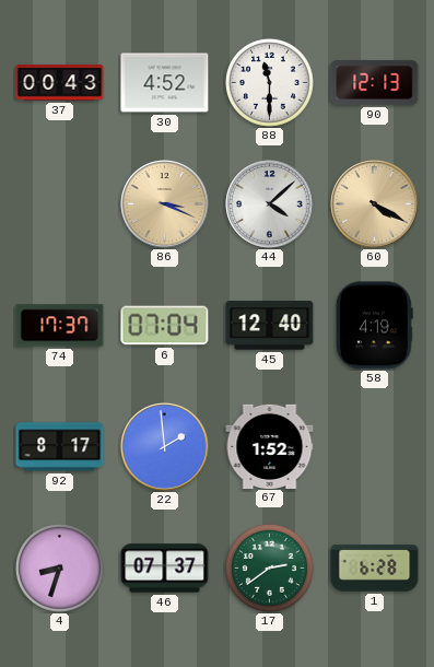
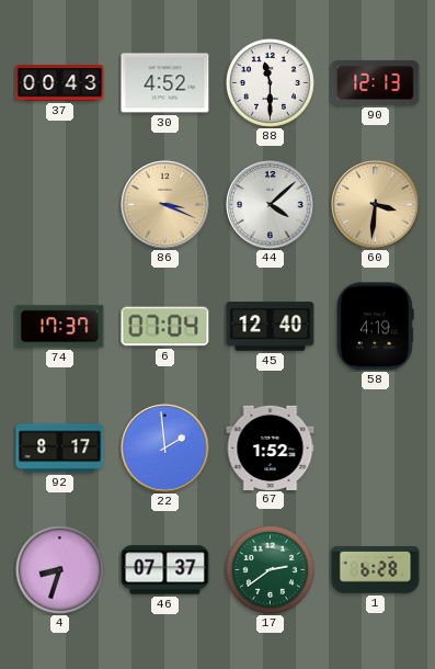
60: 4:20 -> 3:31
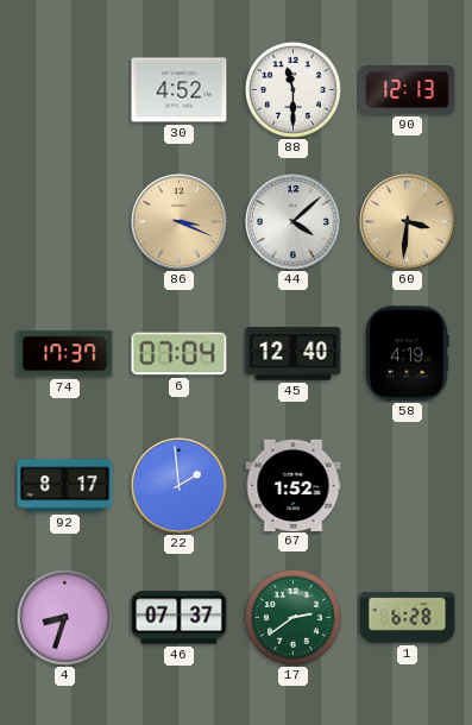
37: 00:43 -> none
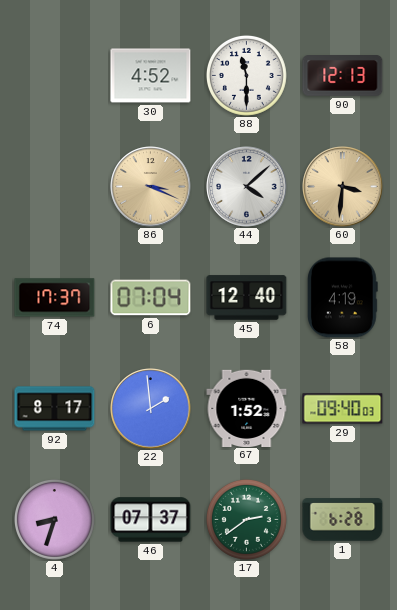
29: none -> 09:40
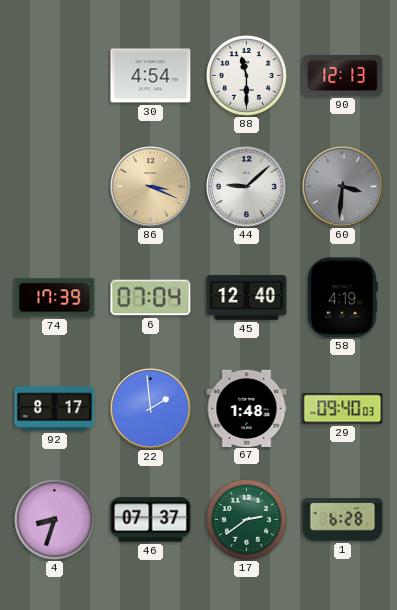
30: 4:52 -> 4:54
44: 4:08 -> 9:08
60 dial: champagne -> grey
74: 17:37 -> 17:39
67: 1:52 -> 1:48
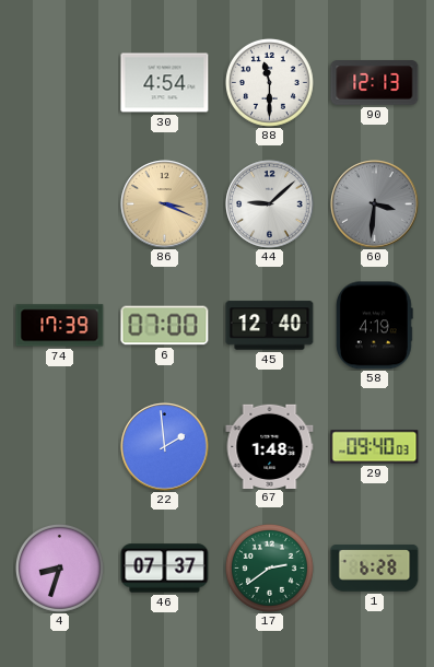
6: 07:04 -> 07:00
92: 8:17 -> none
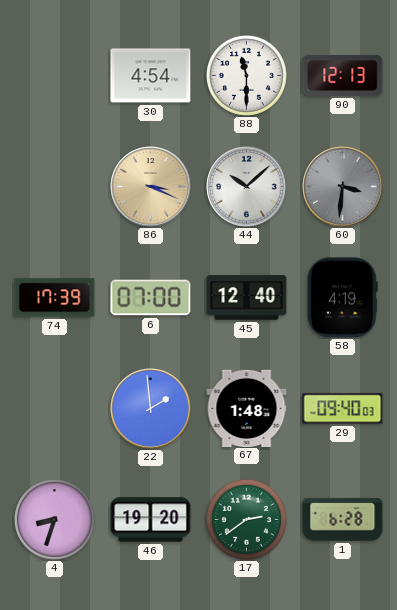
44: 9:08 -> 10:08
46: 07:37 -> 19:20
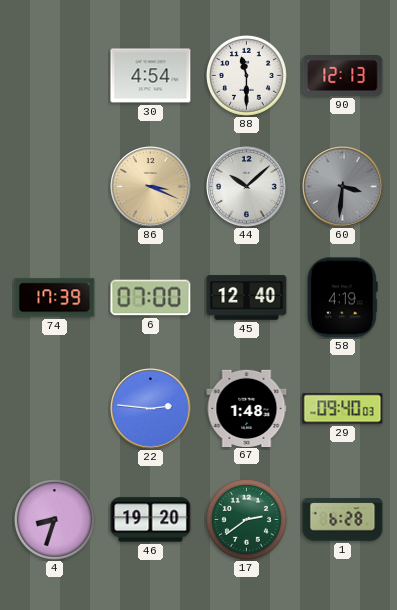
22: 1:59 -> 2:46
